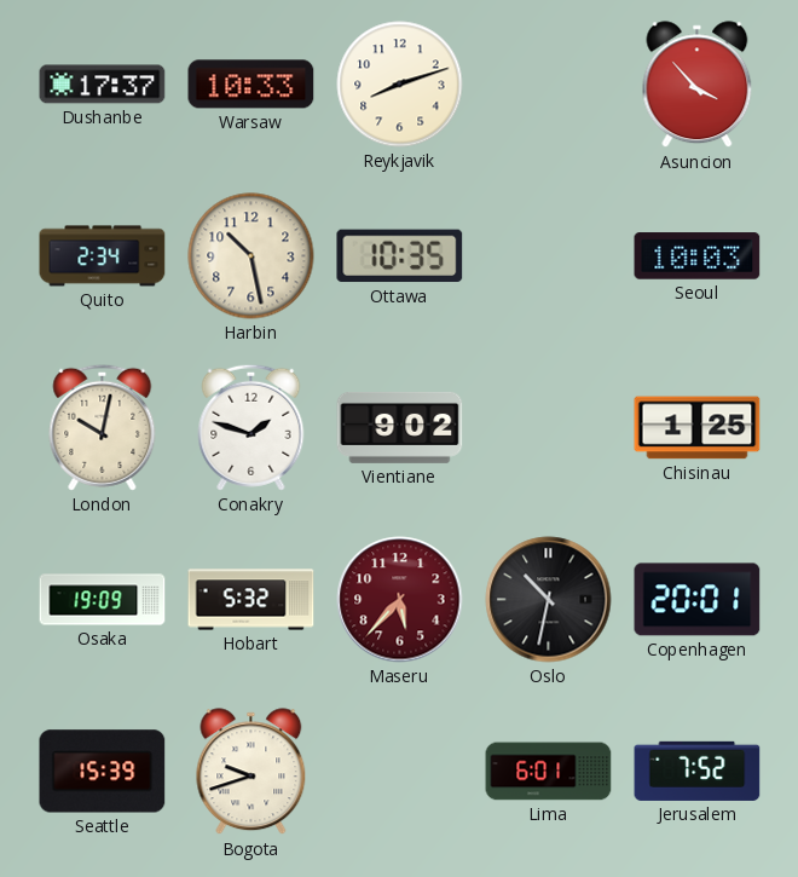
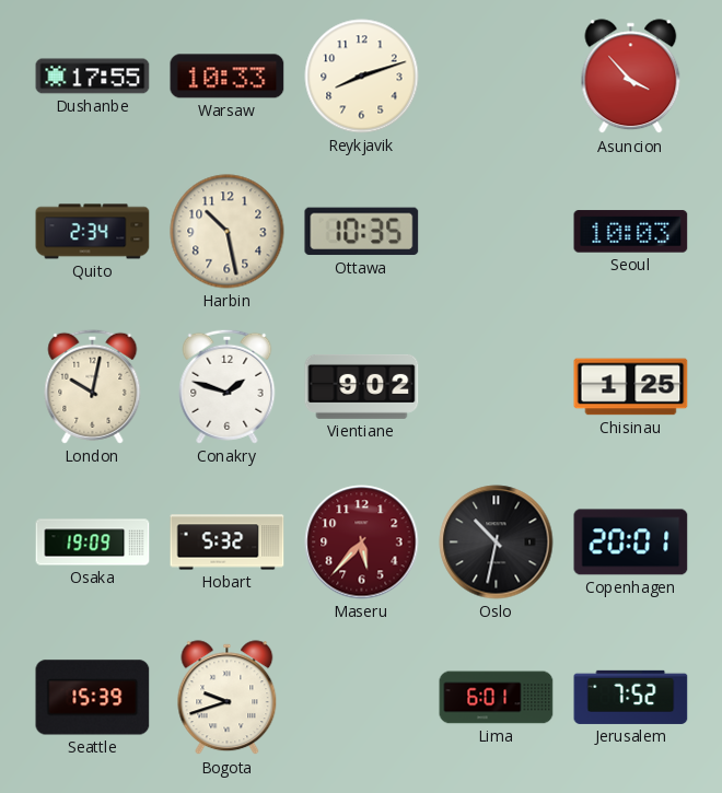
Dushanbe: 17:37 -> 17:55
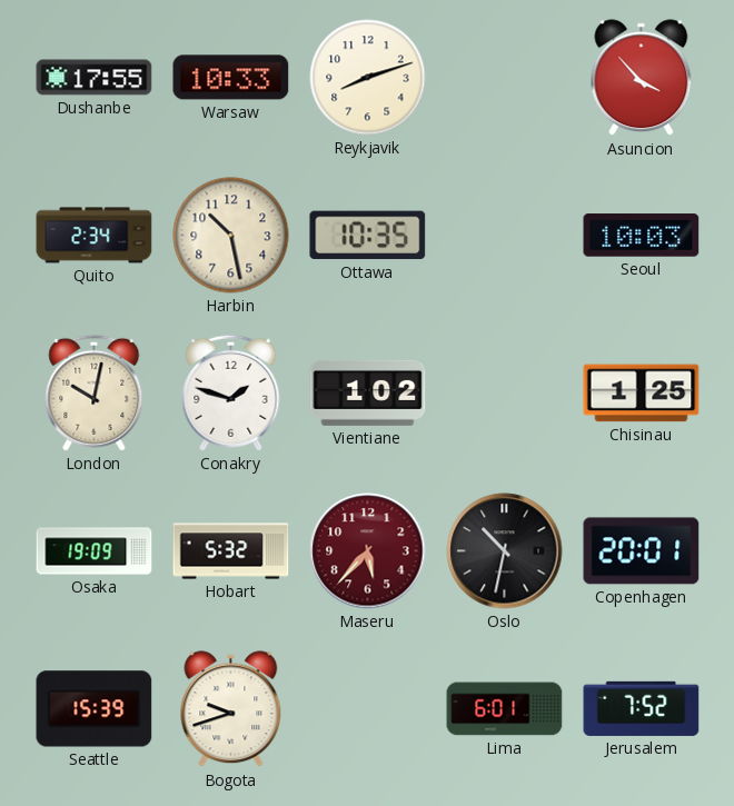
Vientiane: 9:02 -> 1:02
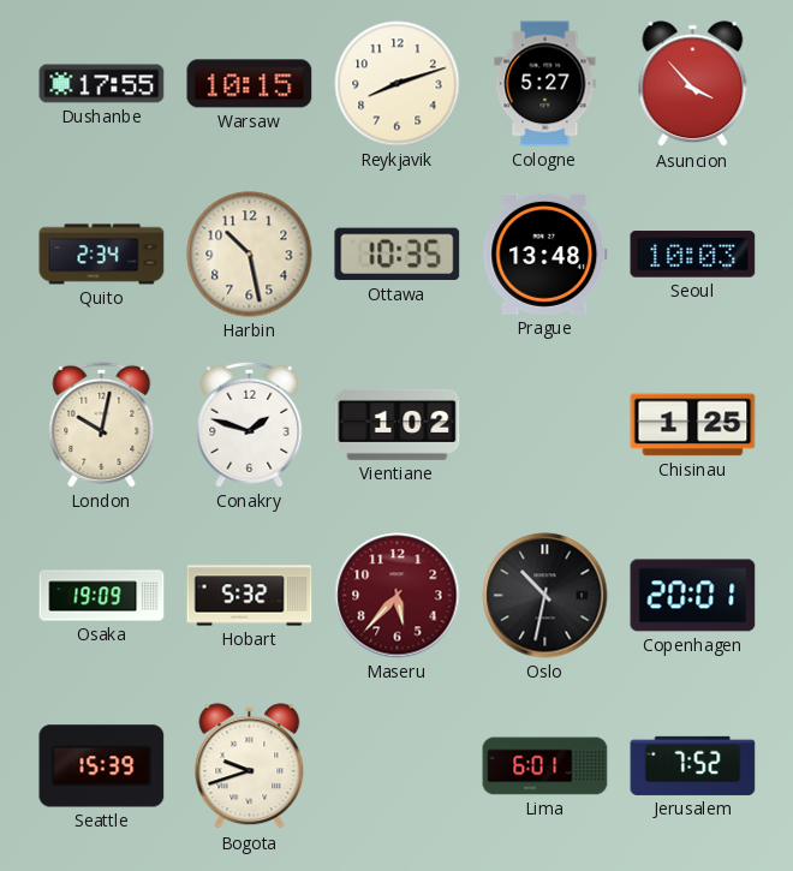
Warsaw: 10:33 -> 10:15
Cologne: none -> 5:27
Prague: none -> 13:48
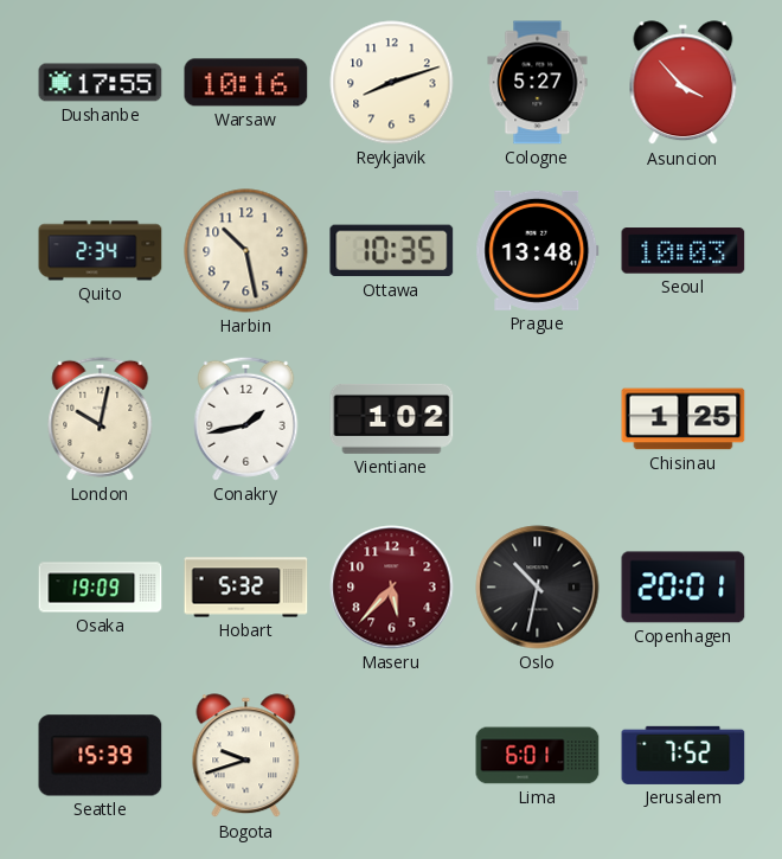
Warsaw: 10:15 -> 10:16
Conakry: 1:48 -> 1:43
